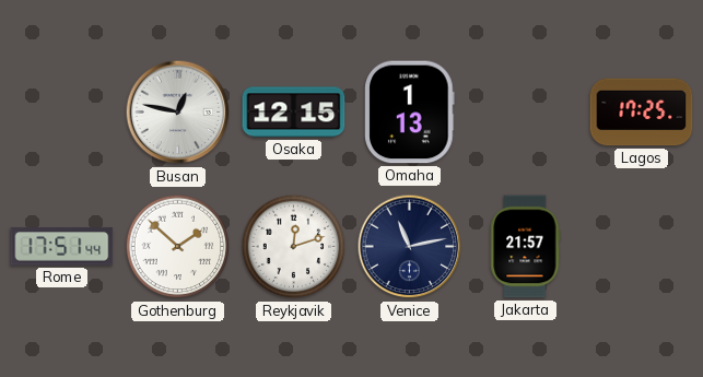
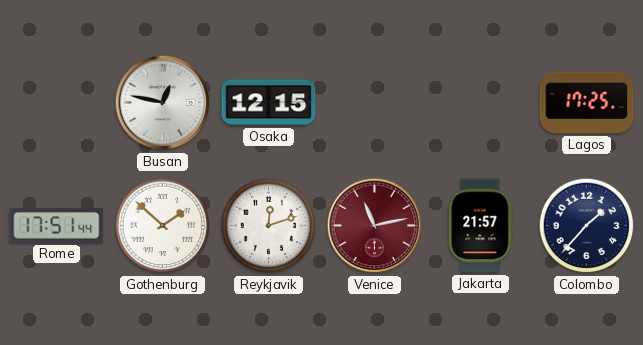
Omaha: 1:13 -> none
Venice dial: navy -> burgundy
Colombo: none -> 1:37
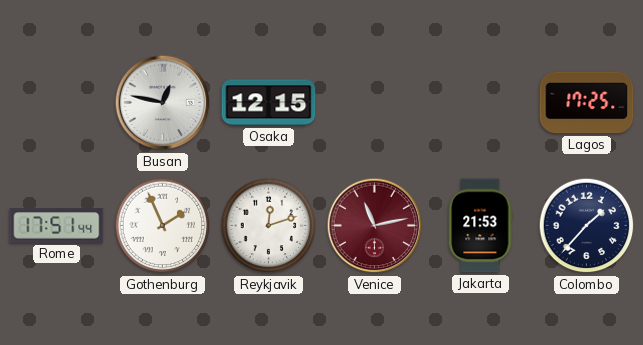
Gothenburg: 1:52 -> 1:56
Jakarta: 21:57 -> 21:53
